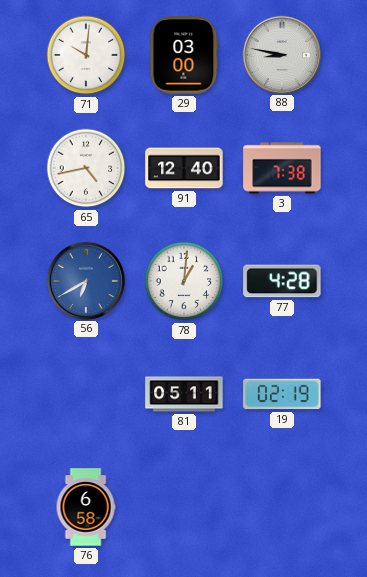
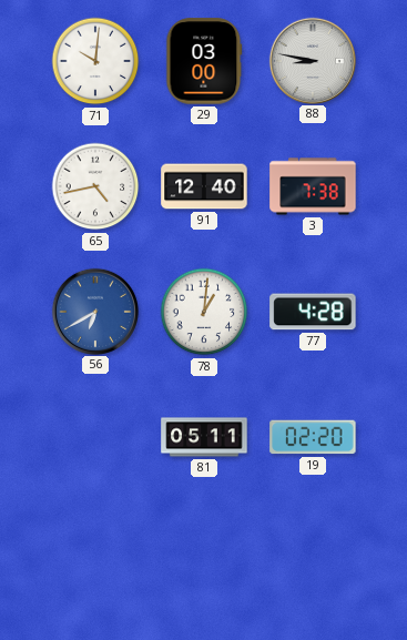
19: 02:19 -> 02:20
76: 6:58 -> none
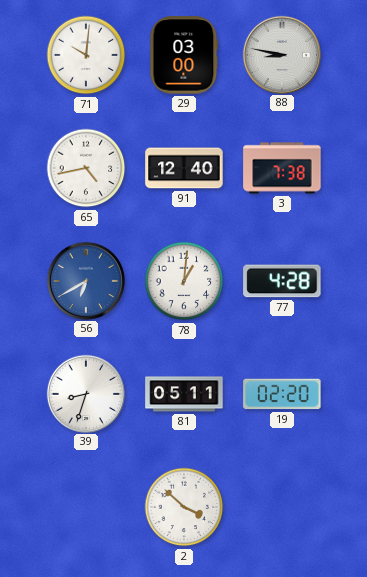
39: none -> 8:33
2: none -> 3:52
